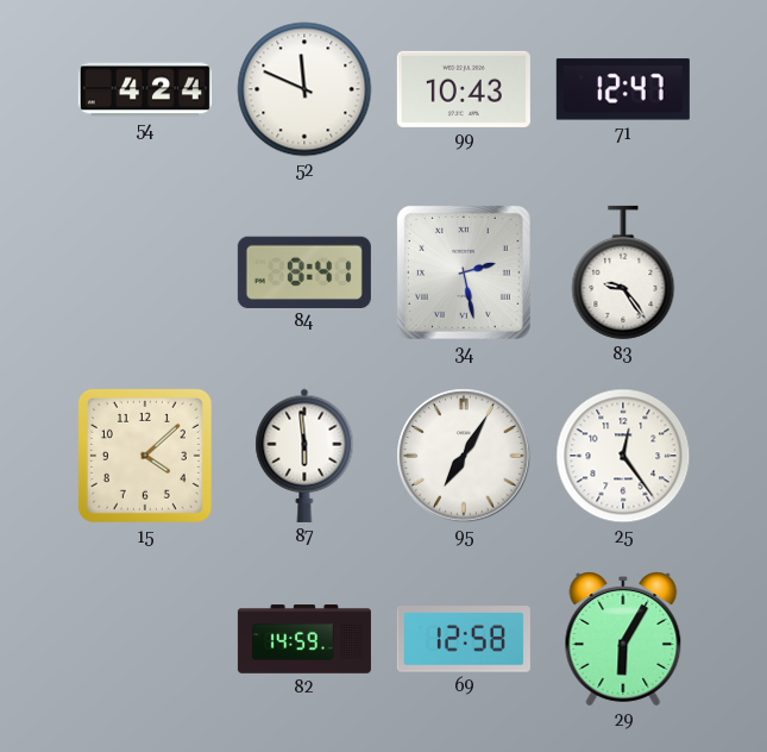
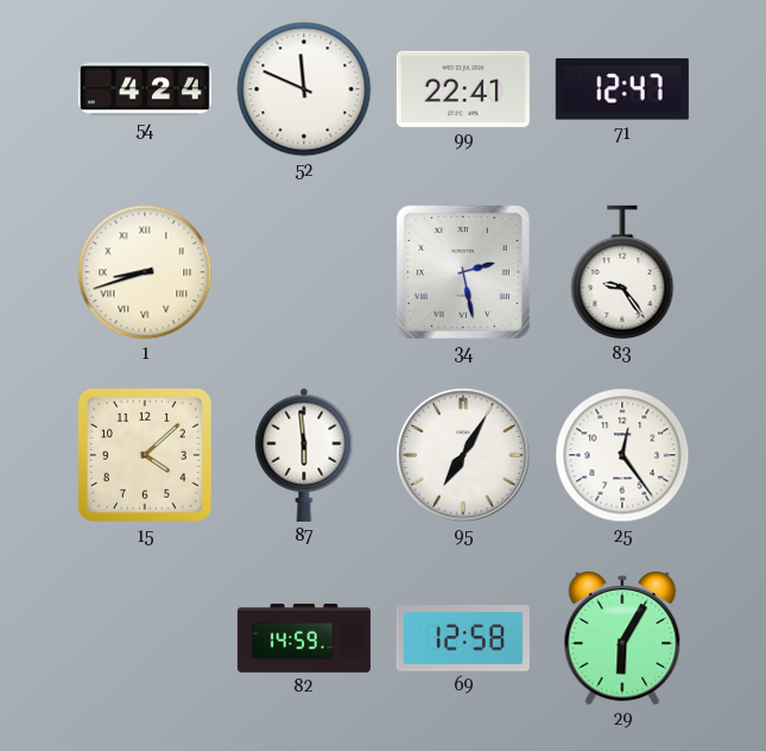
99: 10:43 -> 22:41
1: none -> 8:42
84: 8:41 -> none
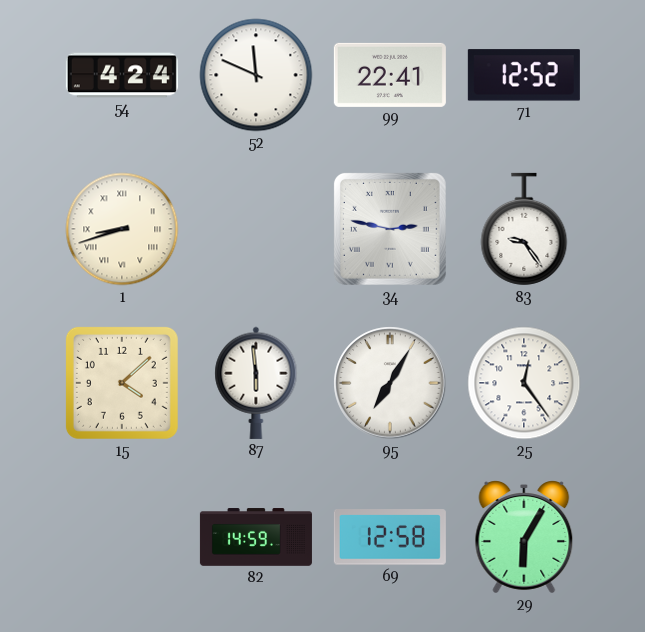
71: 12:47 -> 12:52
34: 2:28 -> 2:47
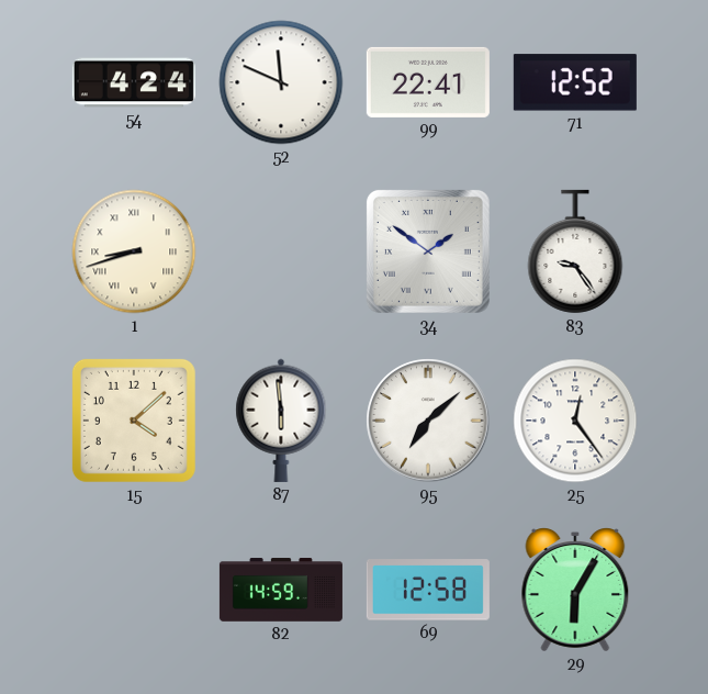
34: 2:47 -> 1:51
95: 7:05 -> 7:08
